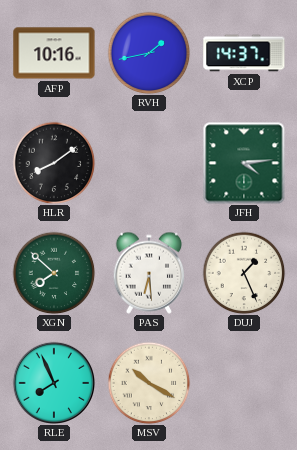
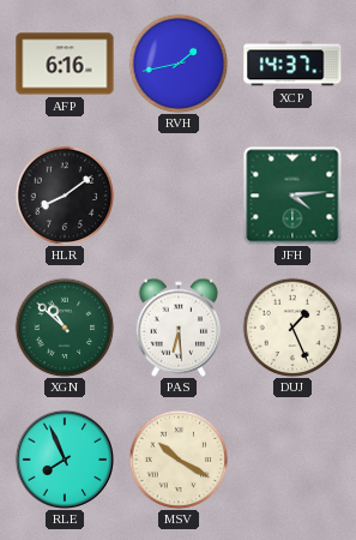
AFP: 10:16 -> 6:16
XGN: 7:52 -> 10:52
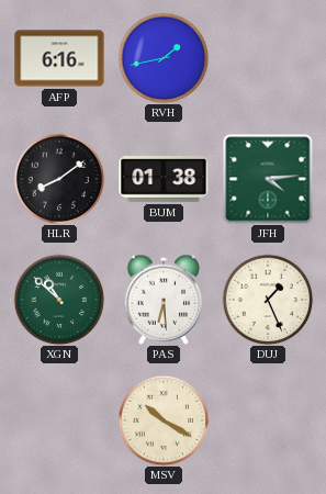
XCP: 14:37 -> none
BUM: none -> 01:38
RLE: 7:56 -> none
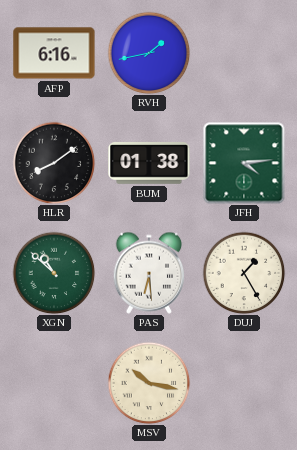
DUJ: 1:26 -> 1:25
MSV: 10:20 -> 10:17
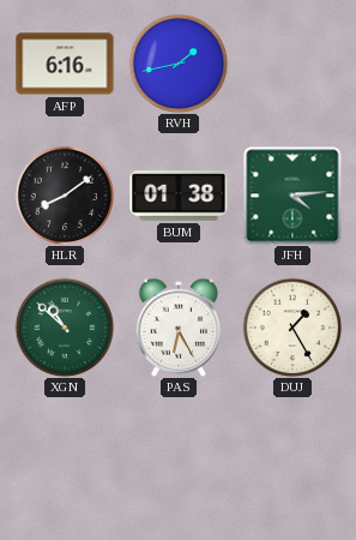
PAS: 6:29 -> 6:25
MSV: 10:17 -> none
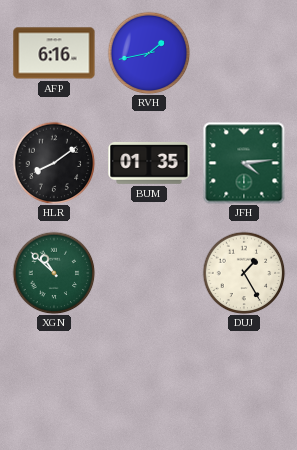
BUM: 01:38 -> 01:35
PAS: 6:25 -> none
